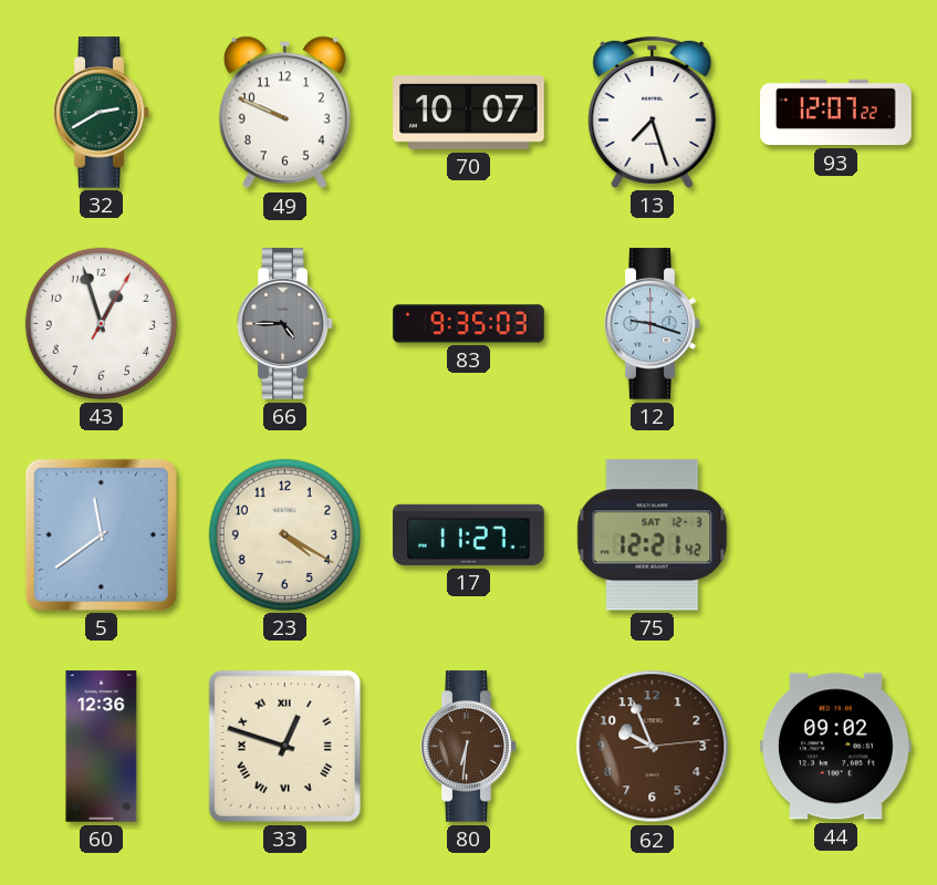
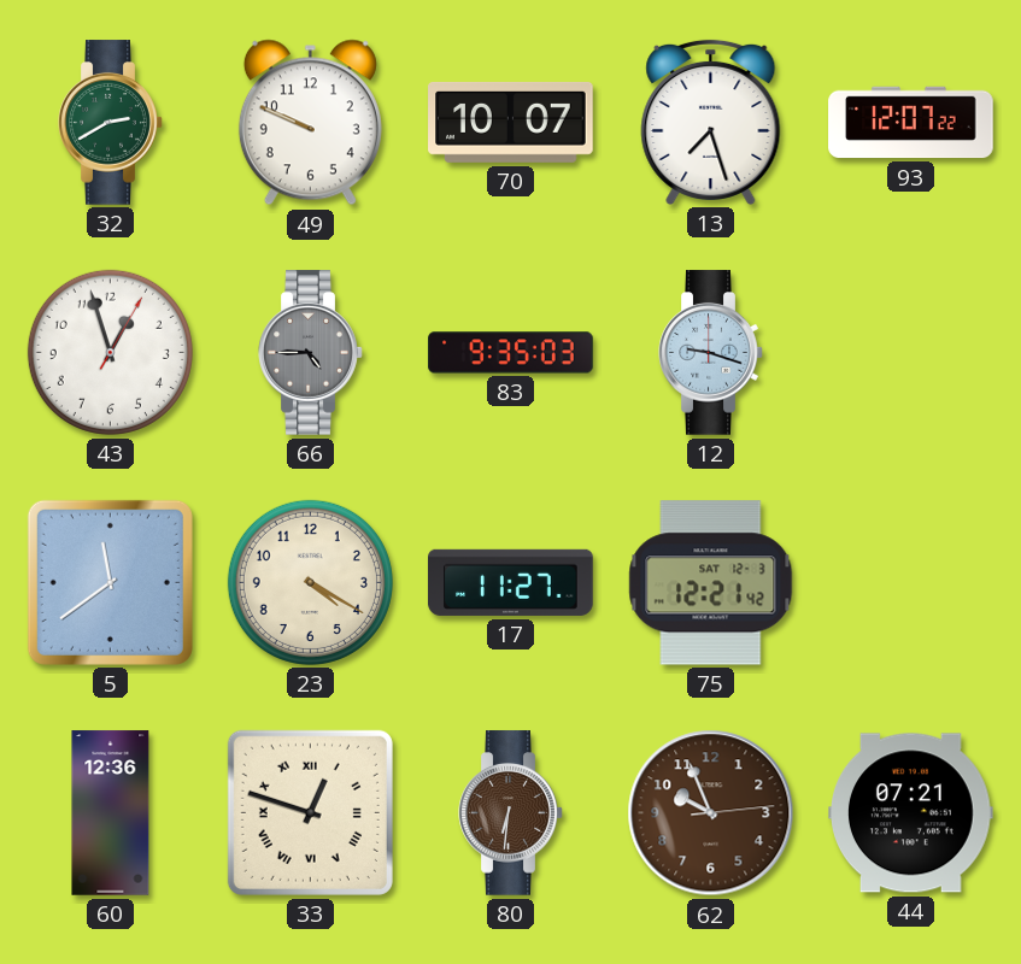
44: 09:02 -> 07:21
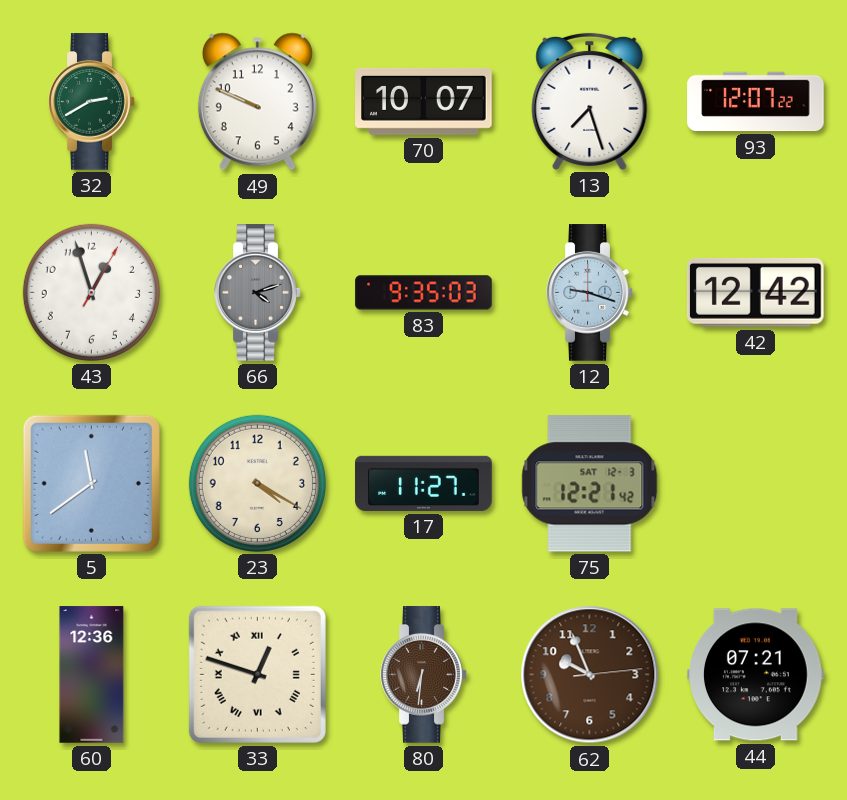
66: 4:45 -> 4:12
42: none -> 12:42
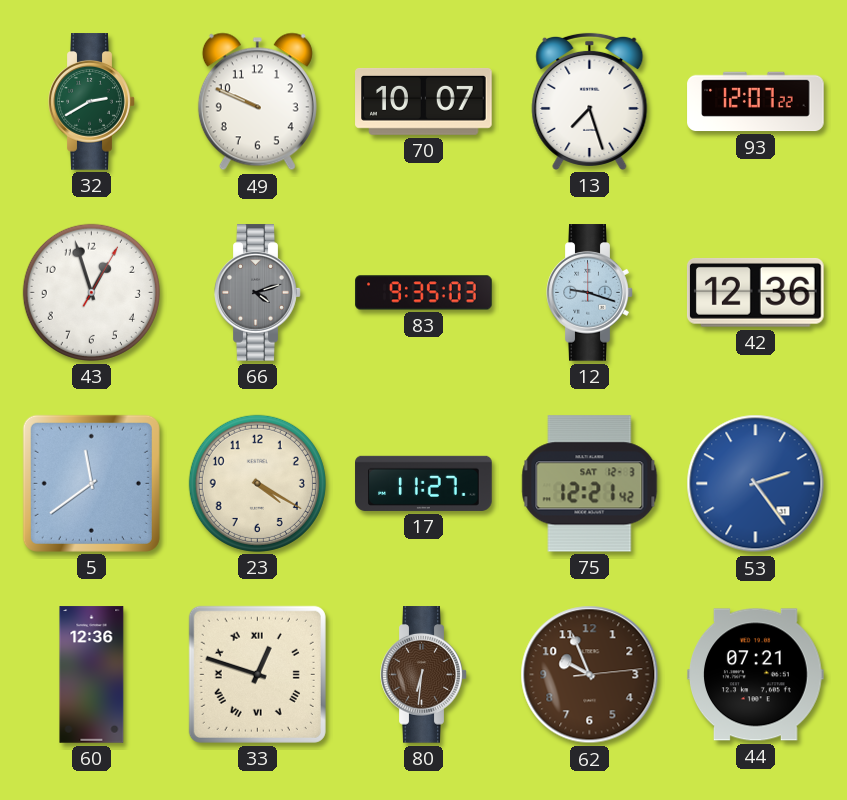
42: 12:42 -> 12:36
53: none -> 2:24
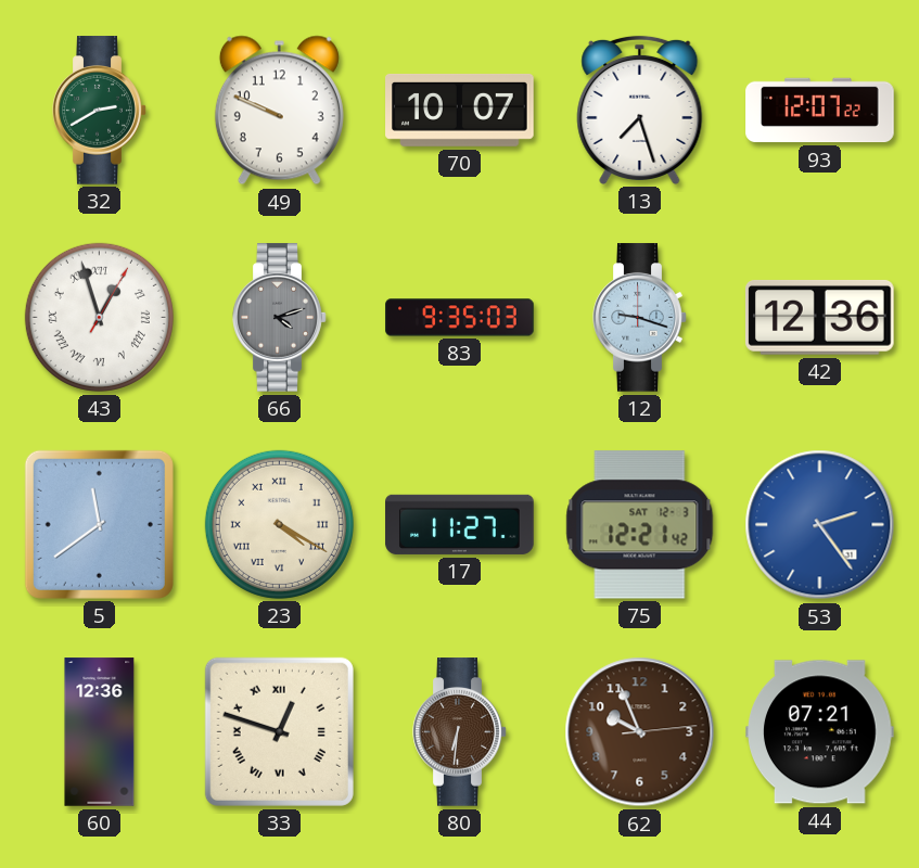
43 numerals: Arabic -> Roman
23 numerals: Arabic -> Roman
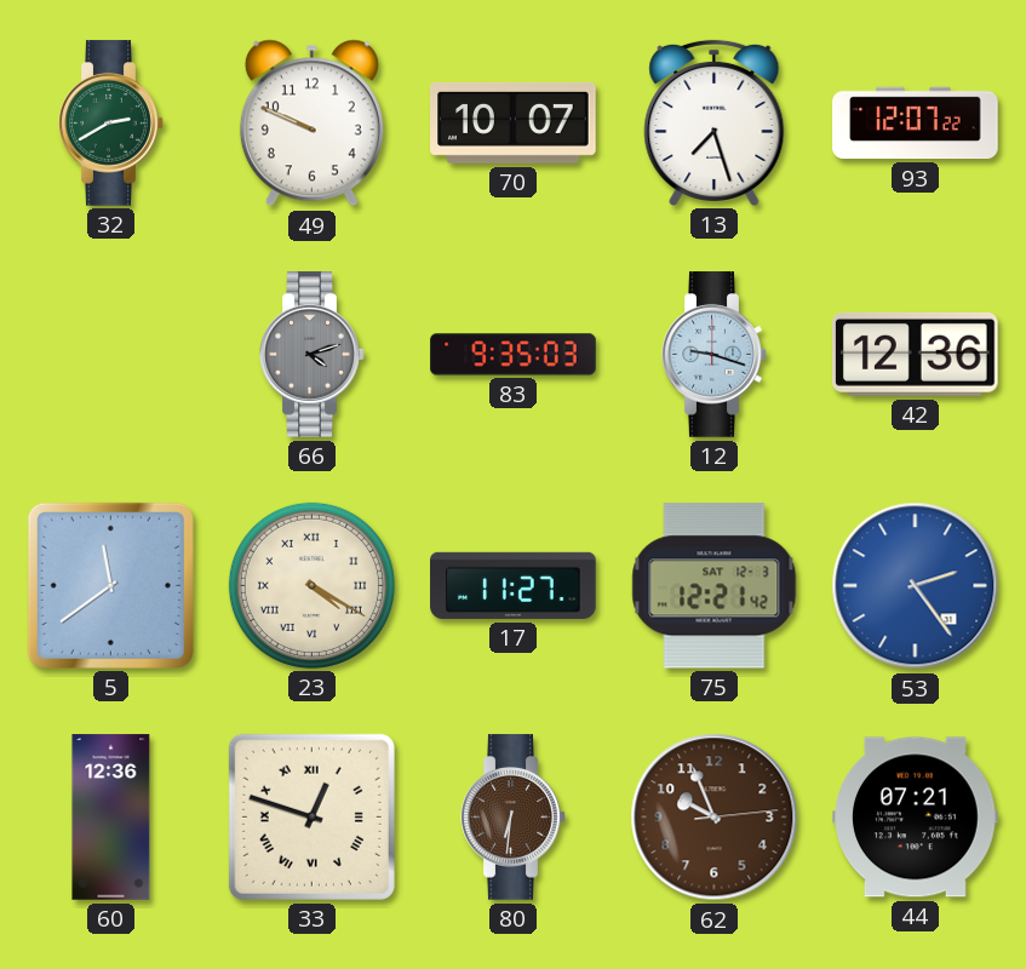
43: 12:57 -> none
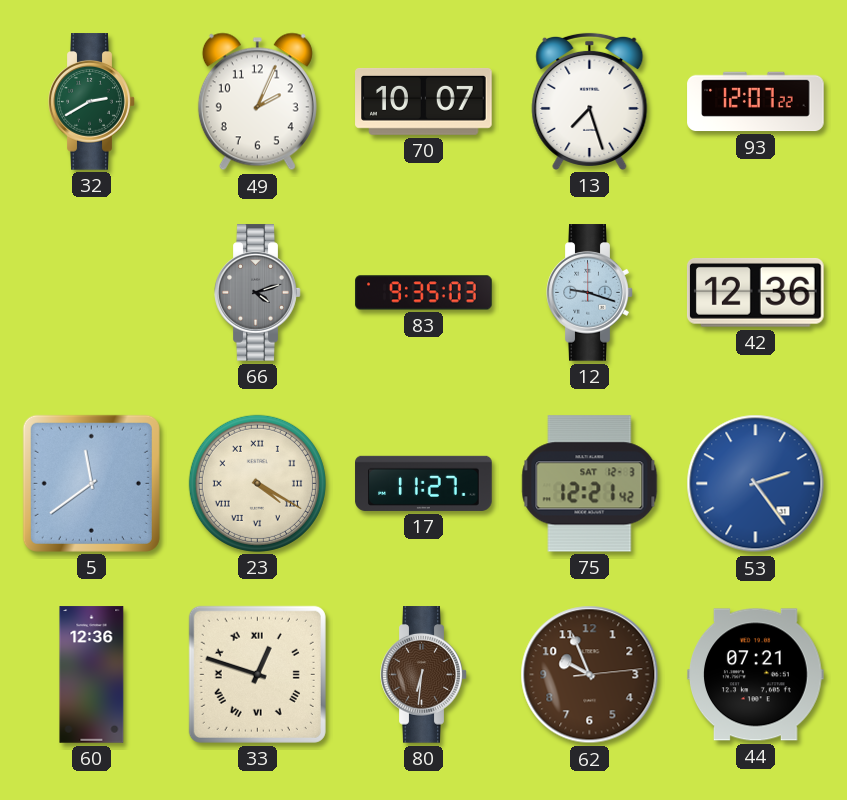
49: 9:49 -> 2:04
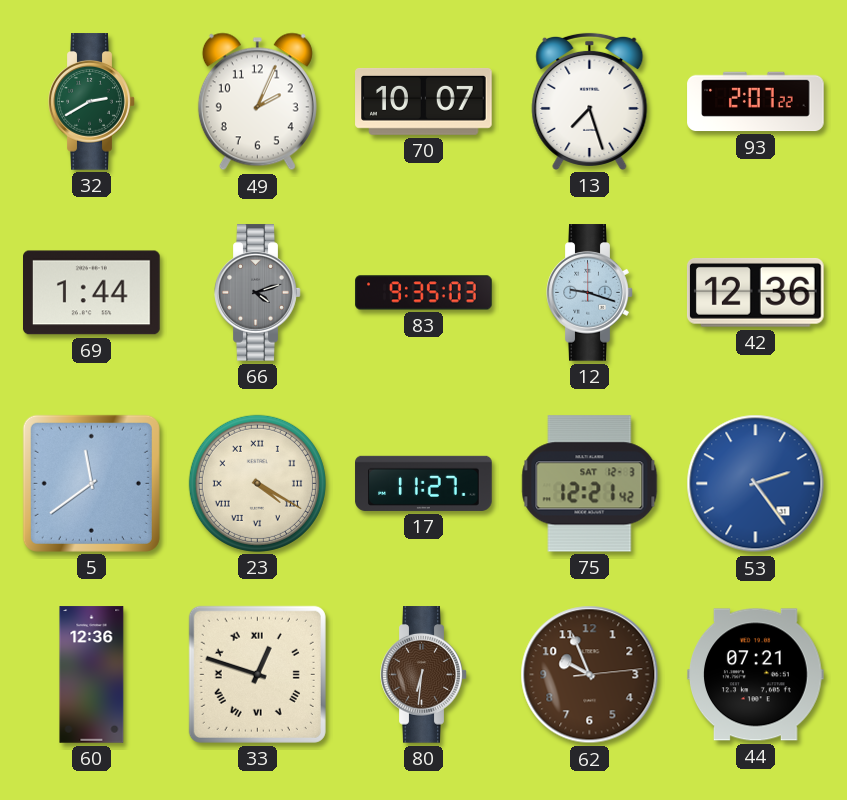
93: 12:07 -> 2:07
69: none -> 1:44
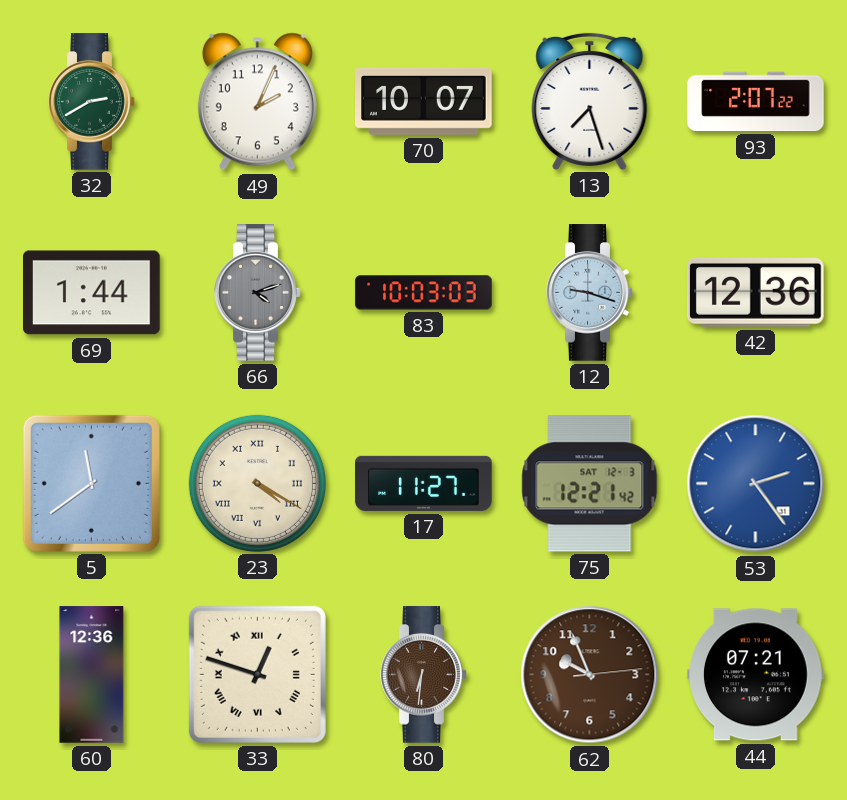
83: 9:35 -> 10:03
